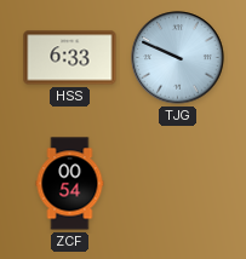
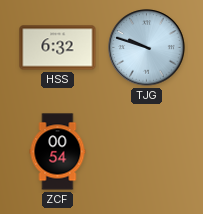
HSS: 6:33 -> 6:32
TJG: 9:49 -> 9:48
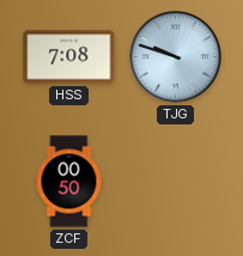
HSS: 6:32 -> 7:08
ZCF: 00:54 -> 00:50
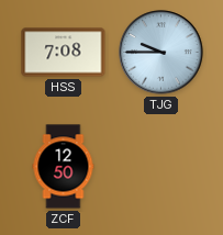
TJG: 9:48 -> 9:45
ZCF: 00:50 -> 12:50
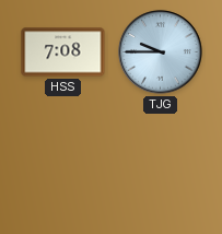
ZCF: 12:50 -> none
